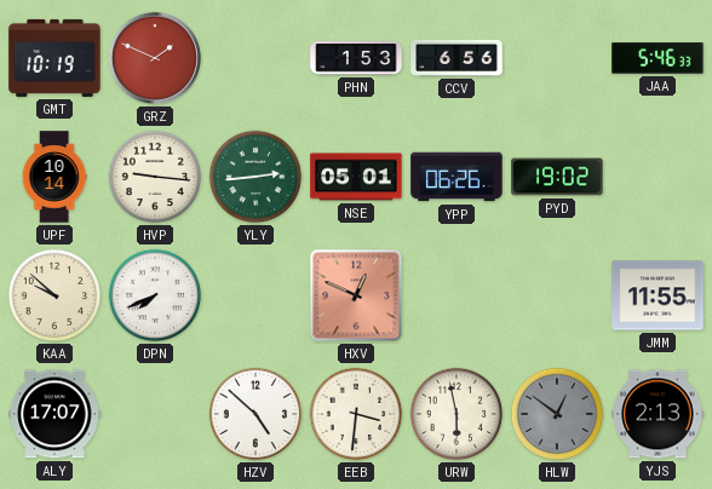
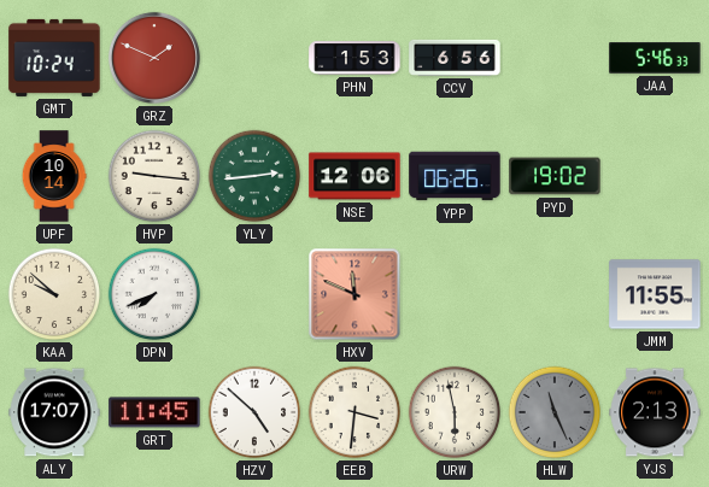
GMT: 10:19 -> 10:24
NSE: 05:01 -> 12:06
HXV: 12:49 -> 11:49
GRT: none -> 11:45
HLW: 12:51 -> 11:26
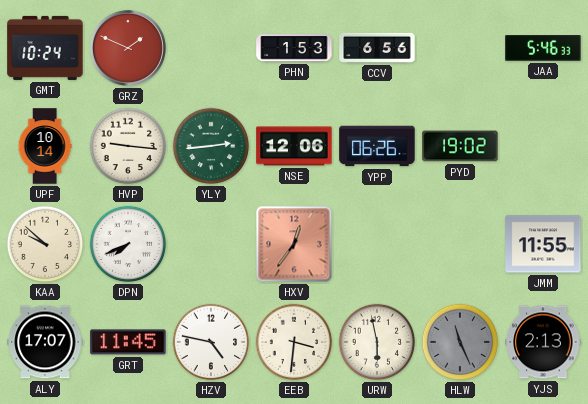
HXV: 11:49 -> 12:36
HZV: 4:52 -> 4:47
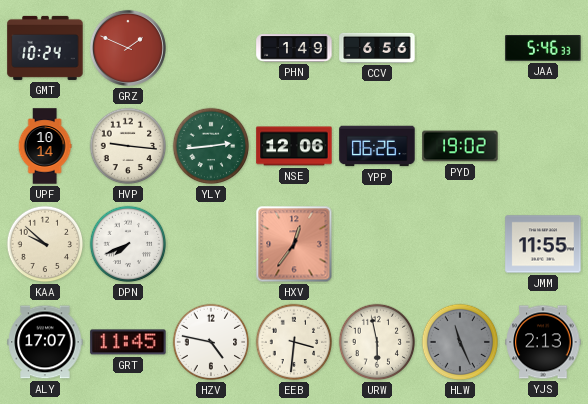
PHN: 1:53 -> 1:49
